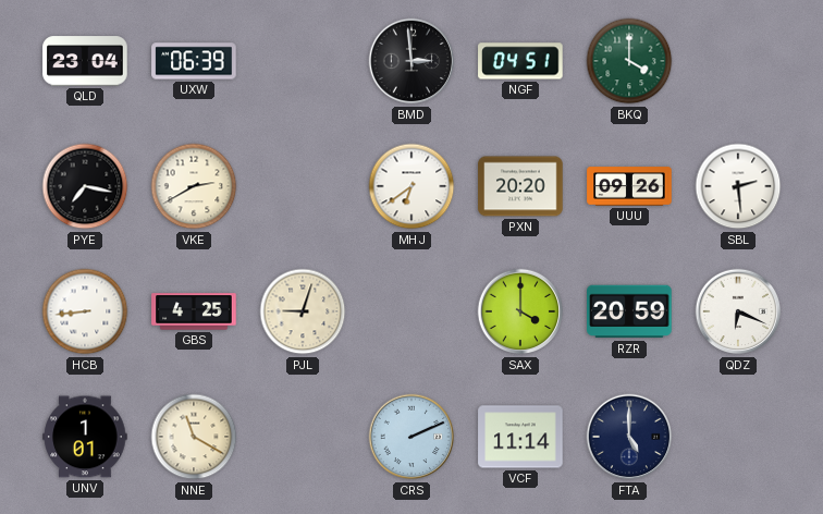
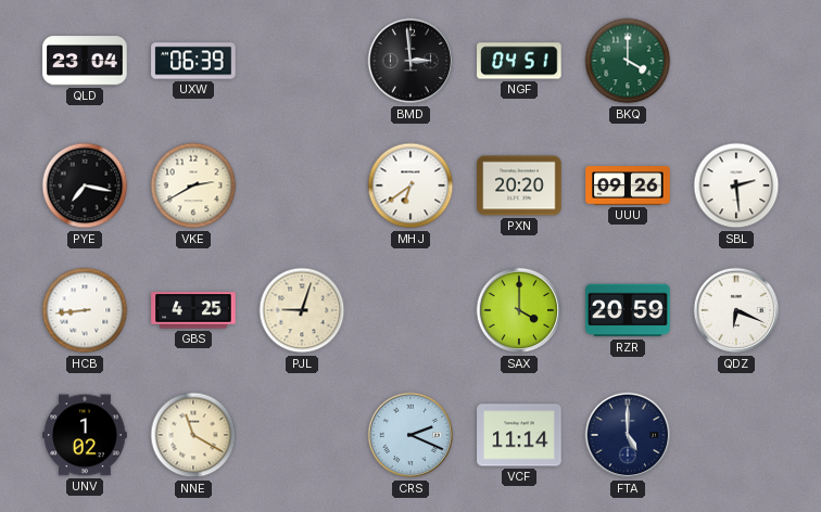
UNV: 1:01 -> 1:02
CRS: 2:11 -> 2:19
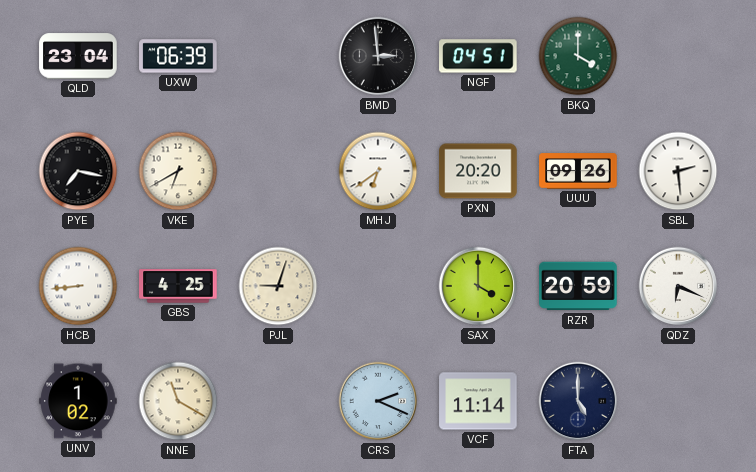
VKE: 2:40 -> 6:40
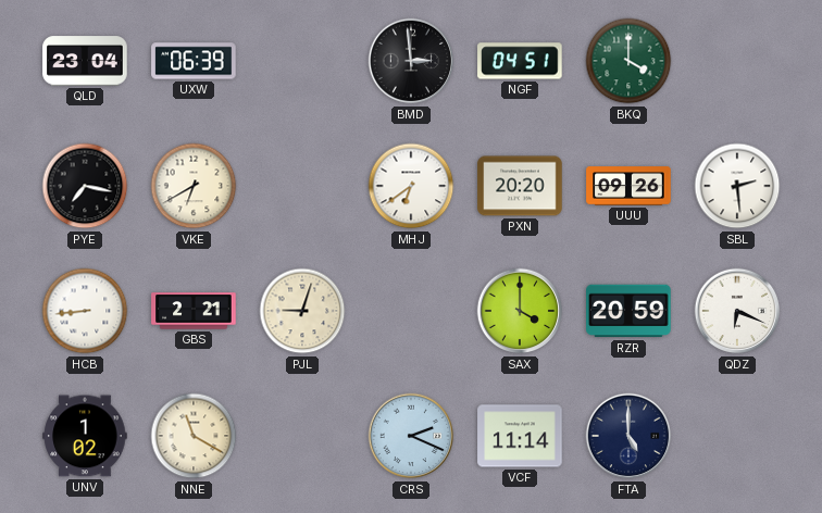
GBS: 4:25 -> 2:21
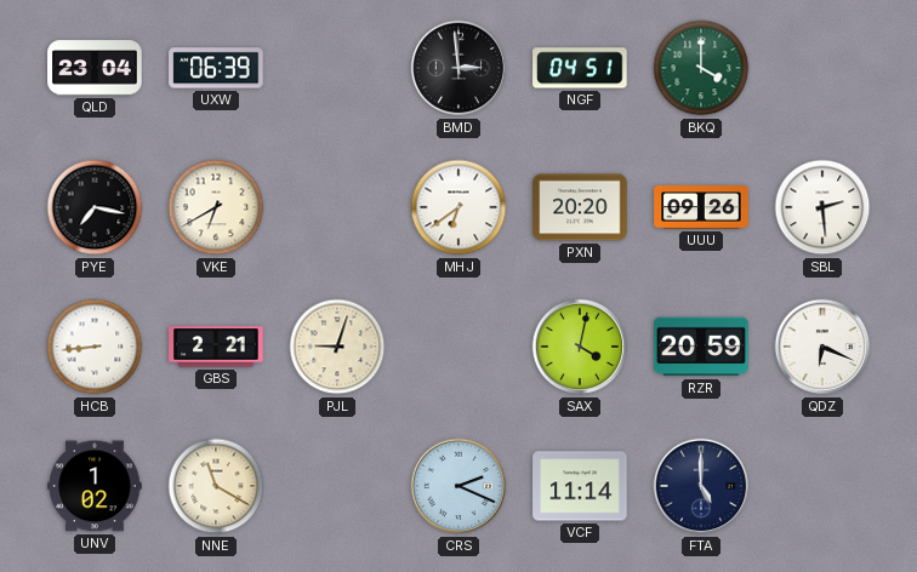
SAX: 4:00 -> 4:02
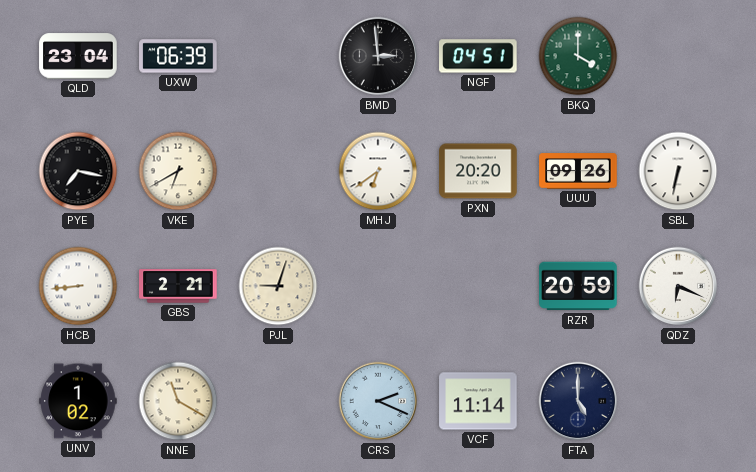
SBL: 2:29 -> 6:32
SAX: 4:02 -> none
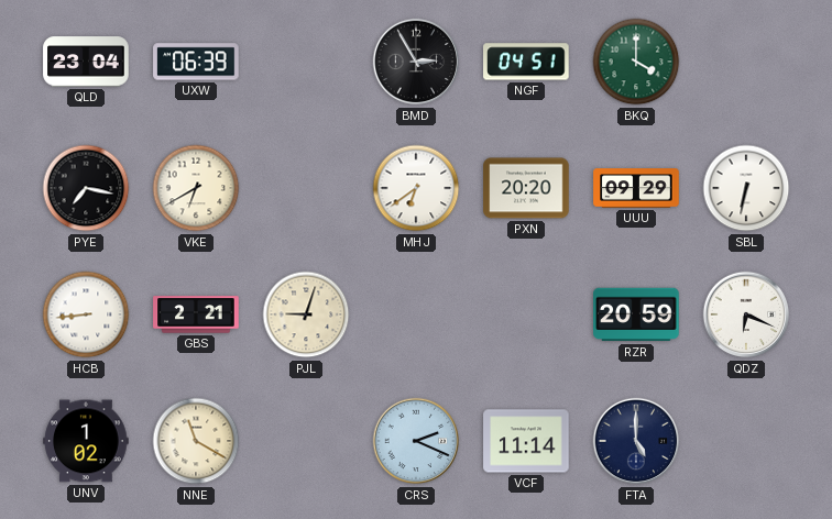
BMD: 2:59 -> 2:55
UUU: 09:26 -> 09:29
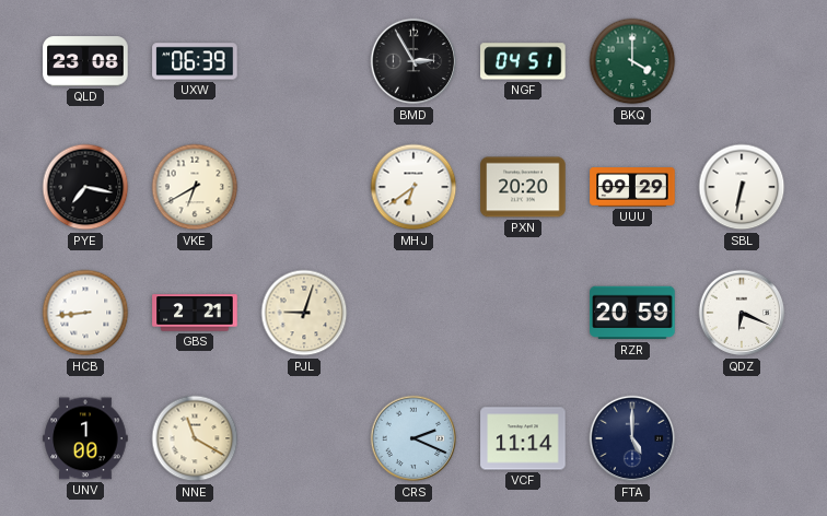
QLD: 23:04 -> 23:08
UNV: 1:02 -> 1:00
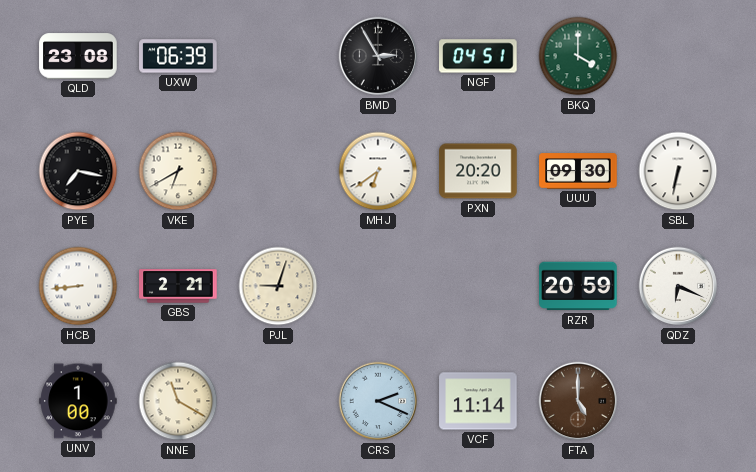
UUU: 09:29 -> 09:30
FTA dial: navy -> brown
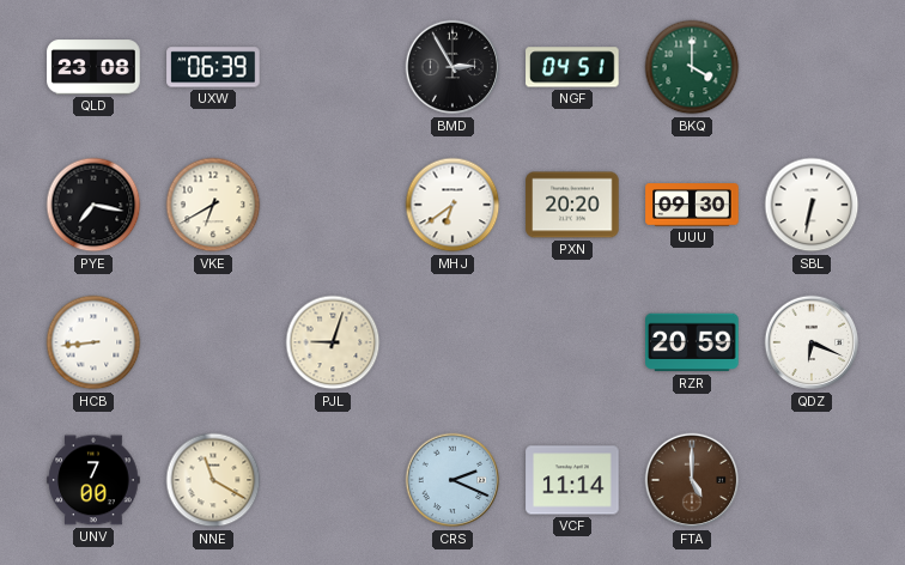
GBS: 2:21 -> none
UNV: 1:00 -> 7:00
